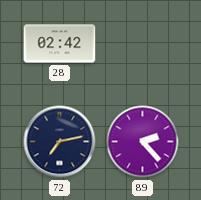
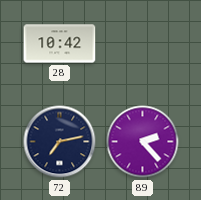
28: 02:42 -> 10:42
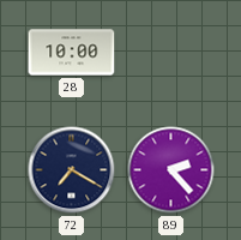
28: 10:42 -> 10:00
72: 7:13 -> 7:20
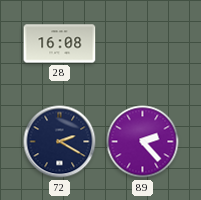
28: 10:00 -> 16:08
72: 7:20 -> 2:20
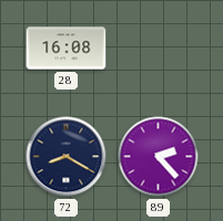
72: 2:20 -> 8:20
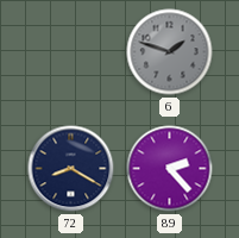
28: 16:08 -> none
6: none -> 1:48
